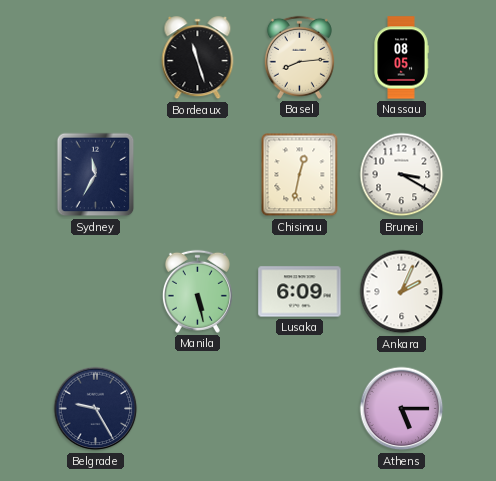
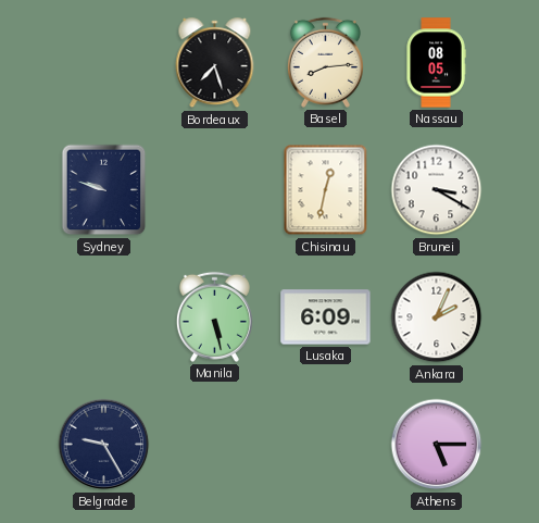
Bordeaux: 11:27 -> 7:27
Sydney: 11:35 -> 9:48
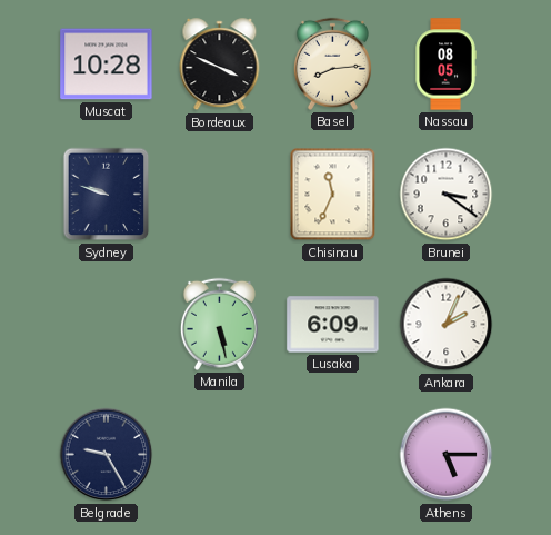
Muscat: none -> 10:28
Bordeaux: 7:27 -> 3:49
Chisinau: 12:32 -> 11:34
Brunei: 3:20 -> 3:21
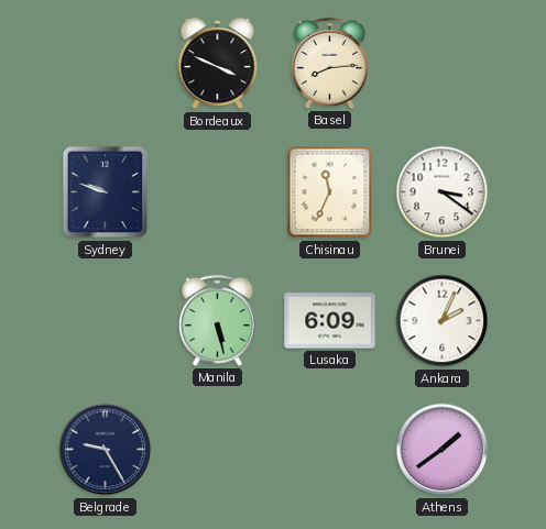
Muscat: 10:28 -> none
Nassau: 08:05 -> none
Athens: 5:15 -> 1:39
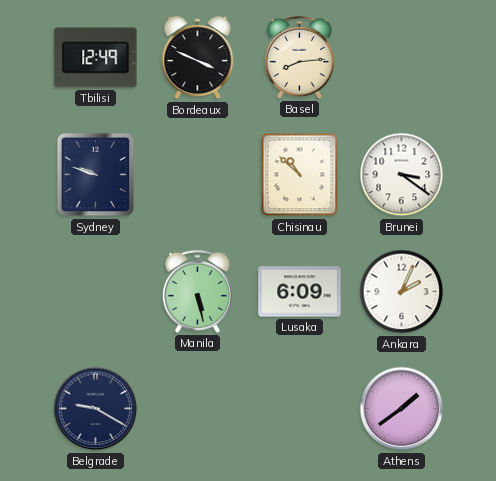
Tbilisi: none -> 12:49
Chisinau: 11:34 -> 10:52
Belgrade: 9:25 -> 9:20
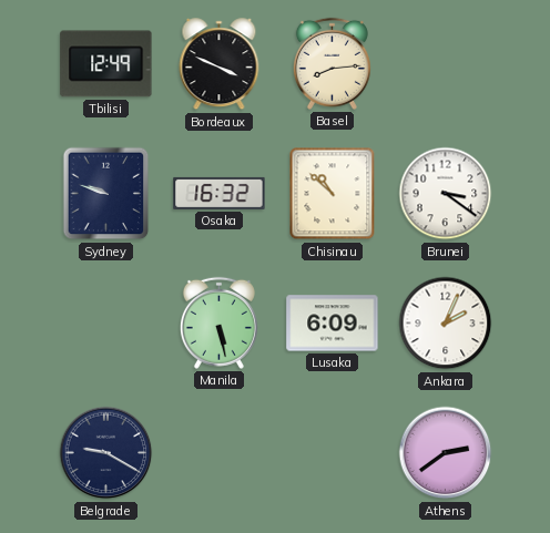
Osaka: none -> 16:32
Athens: 1:39 -> 2:39
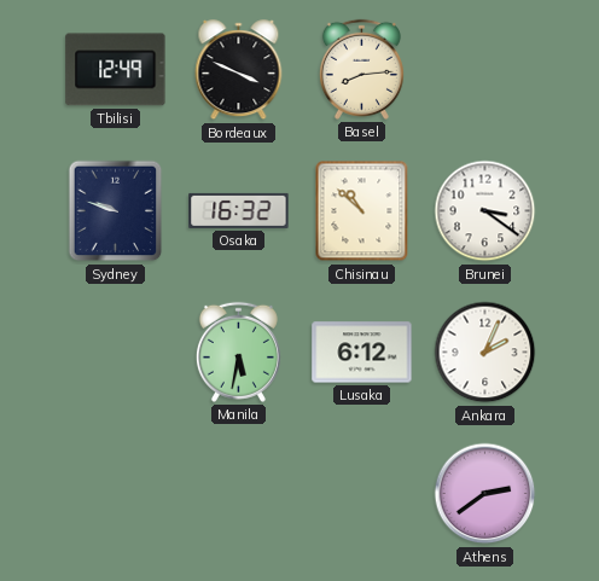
Manila: 5:28 -> 5:32
Lusaka: 6:09 -> 6:12
Belgrade: 9:20 -> none
